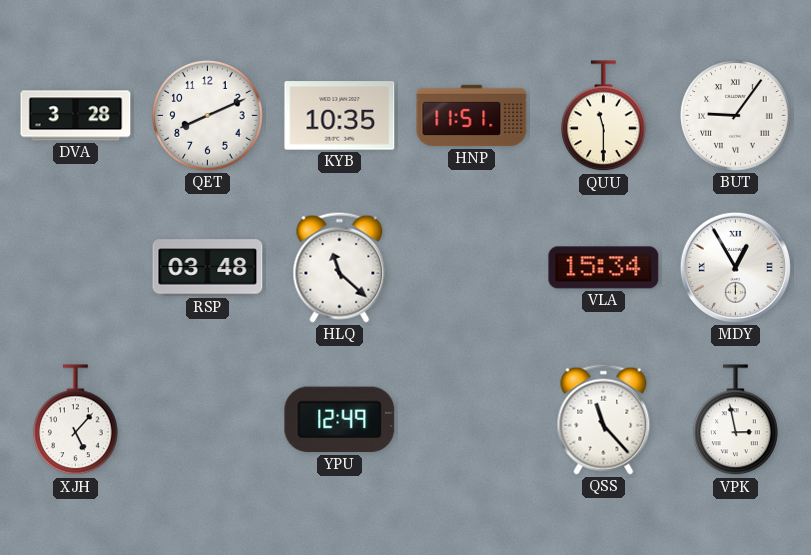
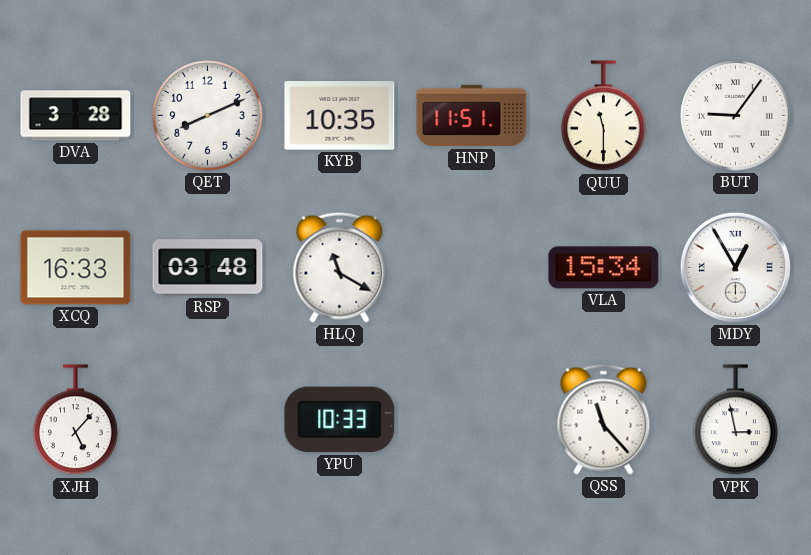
XCQ: none -> 16:33
HLQ: 11:22 -> 11:20
YPU: 12:49 -> 10:33
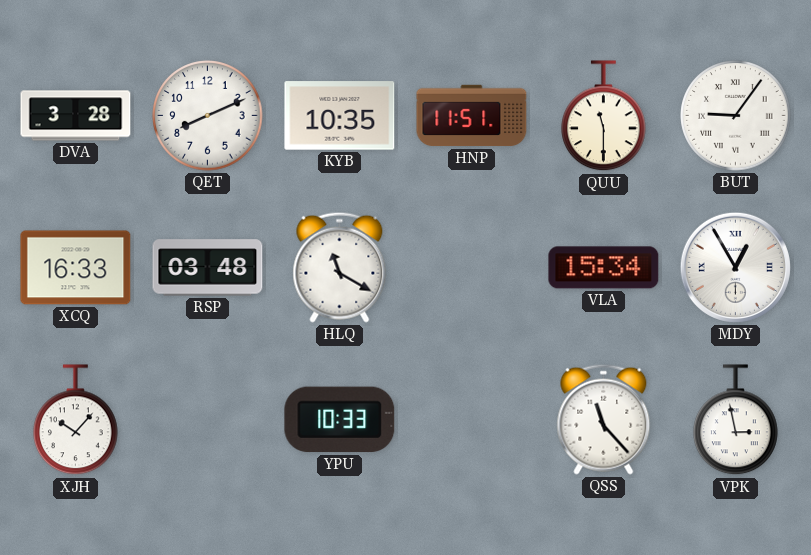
XJH: 5:07 -> 10:07
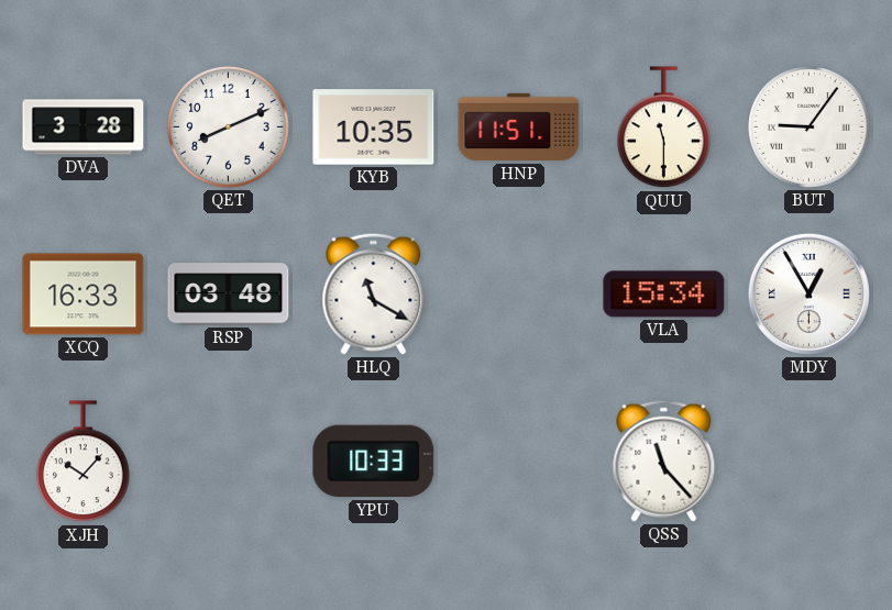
VPK: 2:58 -> none
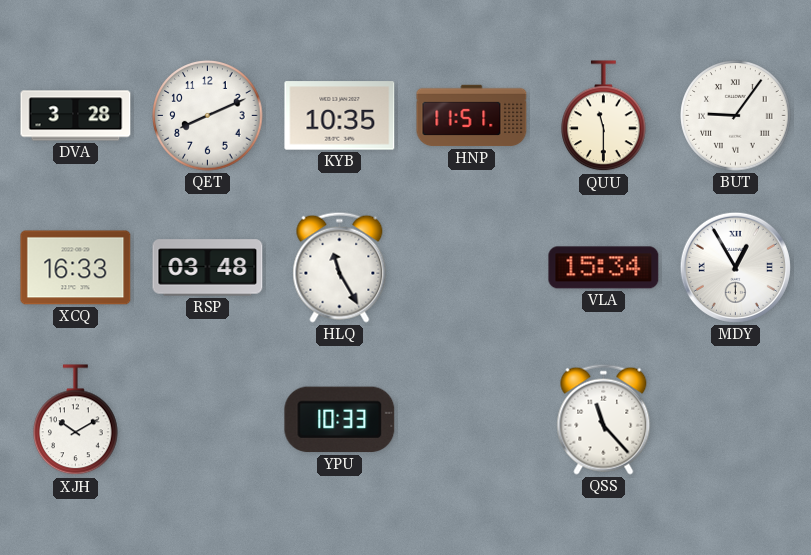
HLQ: 11:20 -> 11:25
XJH: 10:07 -> 10:10
